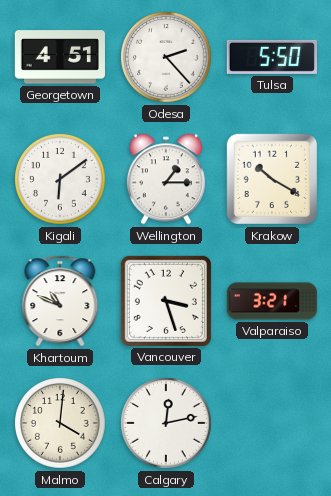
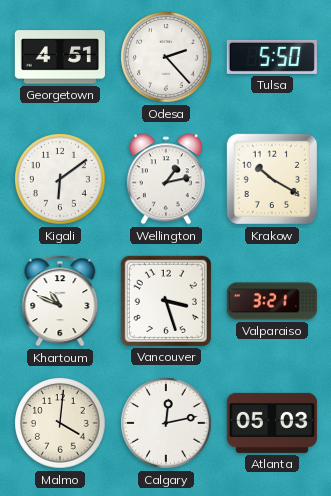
Wellington: 1:15 -> 1:13
Atlanta: none -> 05:03
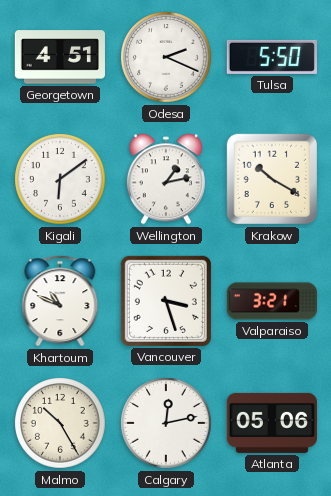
Odesa: 2:23 -> 2:19
Malmo: 4:01 -> 10:25
Atlanta: 05:03 -> 05:06
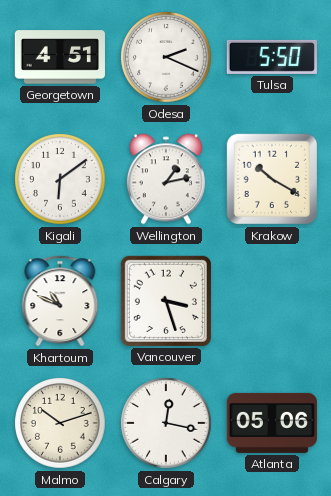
Valparaiso: 3:21 -> none
Malmo: 10:25 -> 10:12
Calgary: 12:13 -> 12:17
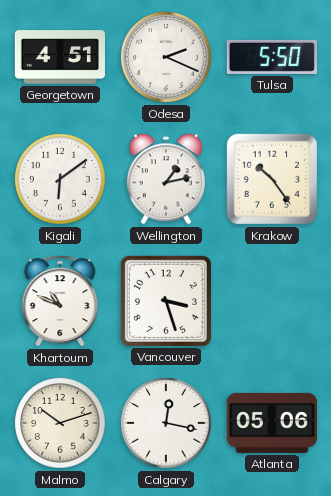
Krakow: 10:20 -> 10:24
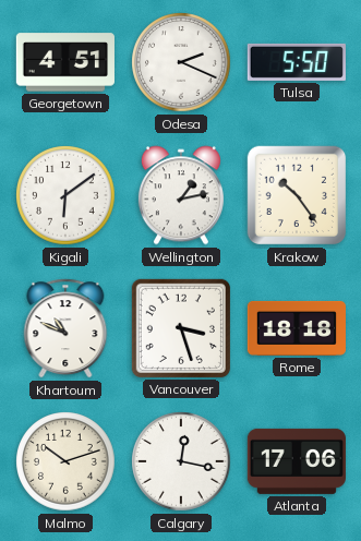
Rome: none -> 18:18
Atlanta: 05:06 -> 17:06
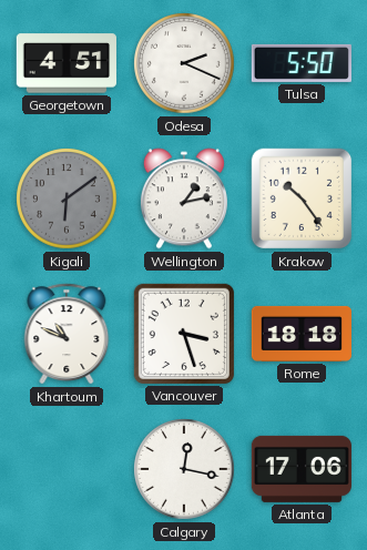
Kigali dial: white -> grey
Malmo: 10:12 -> none
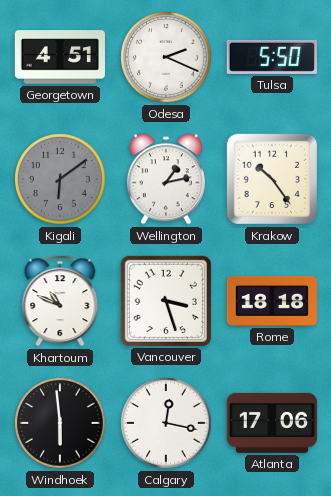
Windhoek: none -> 5:59
